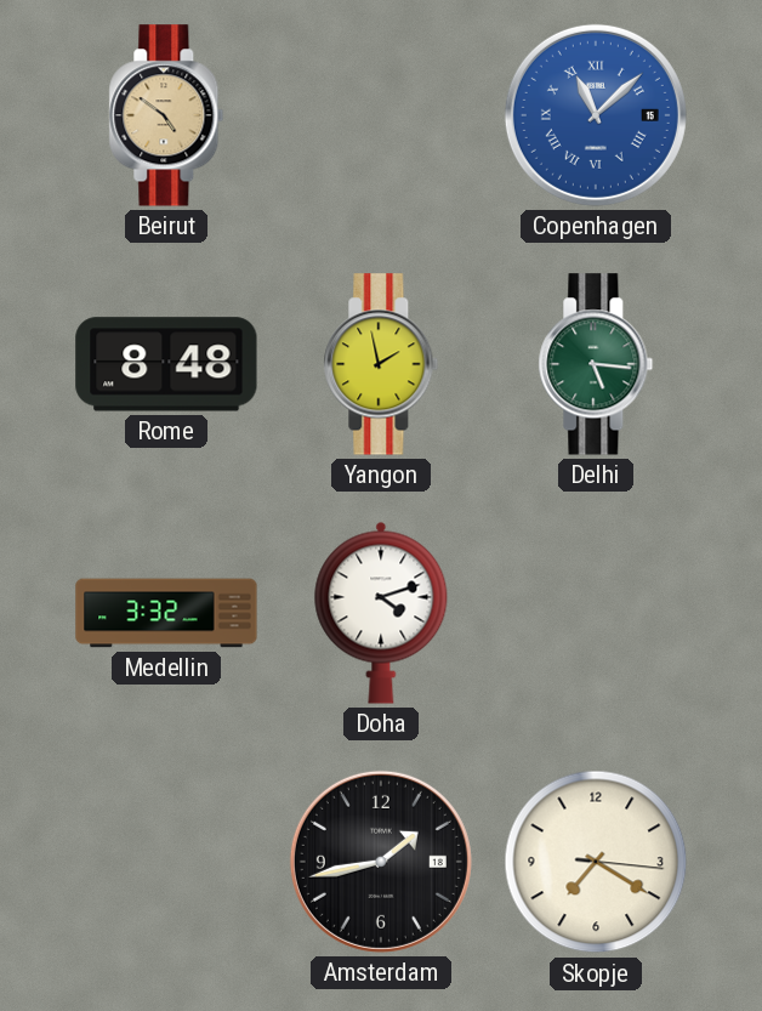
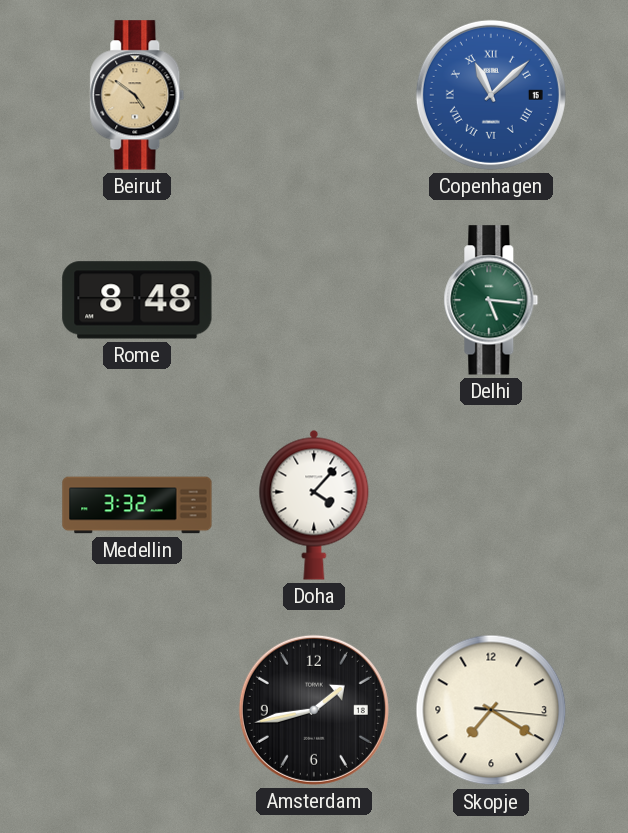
Yangon: 1:58 -> none
Doha: 4:12 -> 4:07
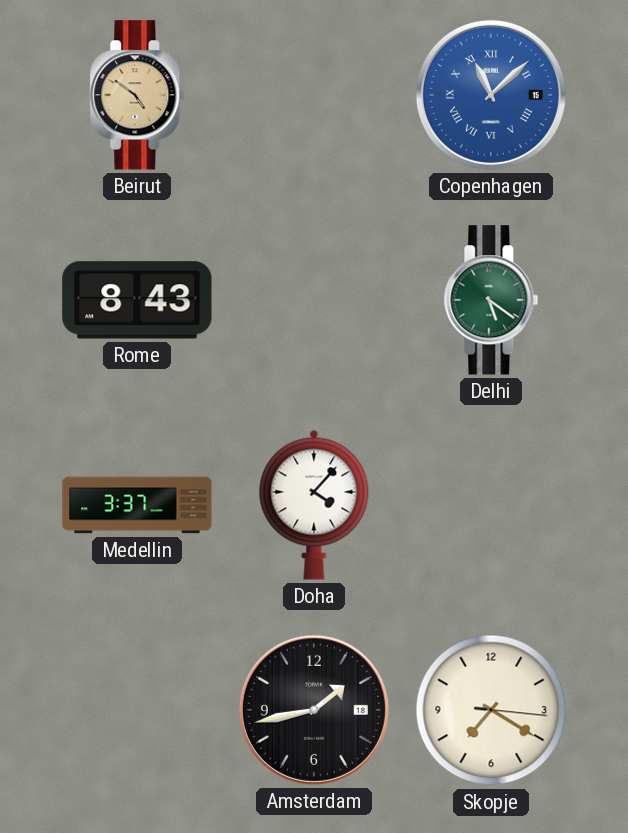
Rome: 8:48 -> 8:43
Delhi: 5:16 -> 5:21
Medellin: 3:32 -> 3:37
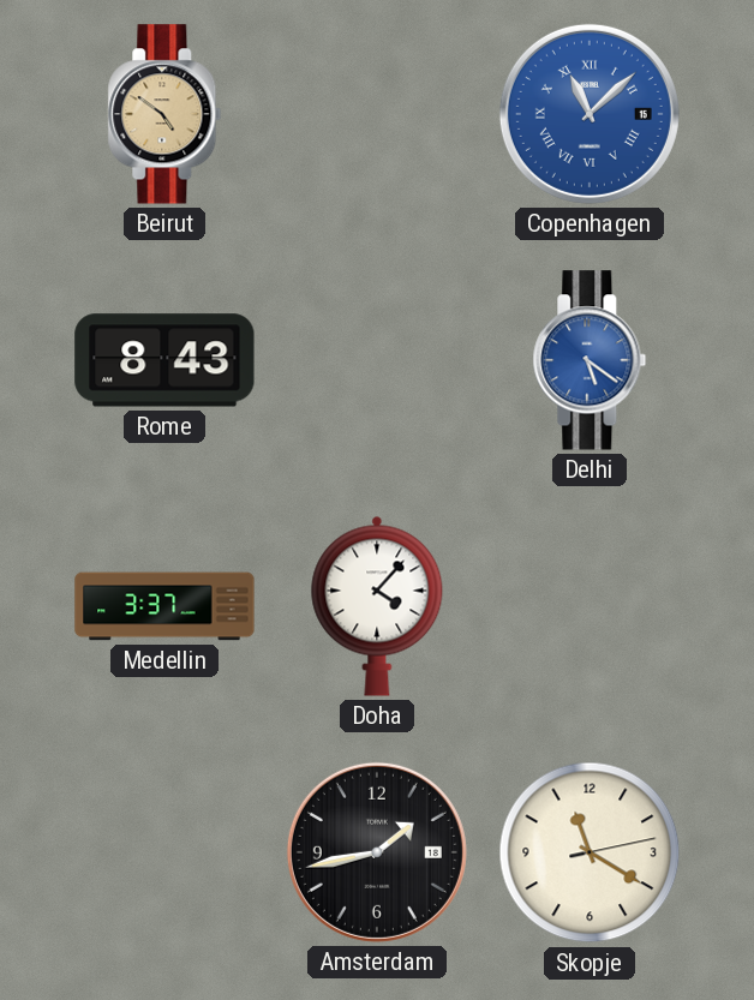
Delhi dial: green -> blue
Skopje: 7:20 -> 11:20
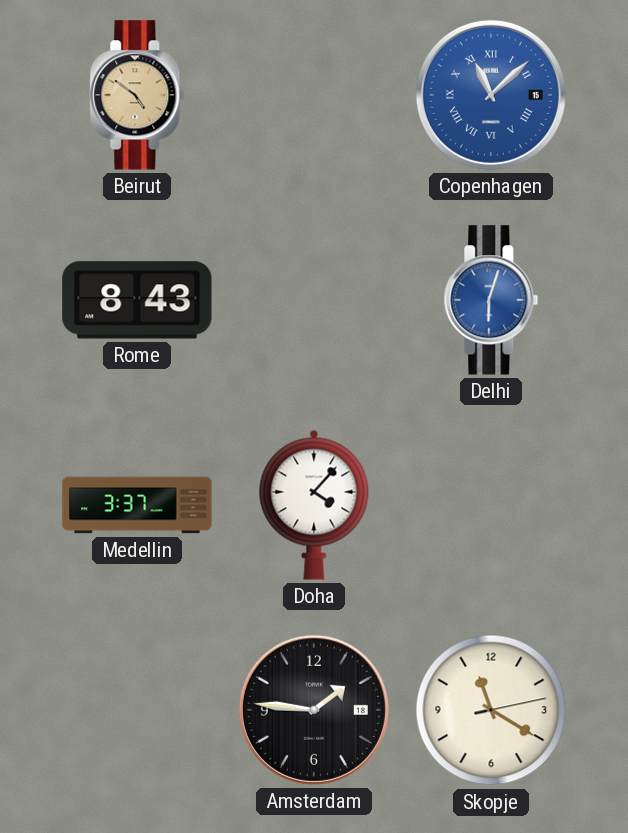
Delhi: 5:21 -> 6:03
Amsterdam: 1:43 -> 1:46
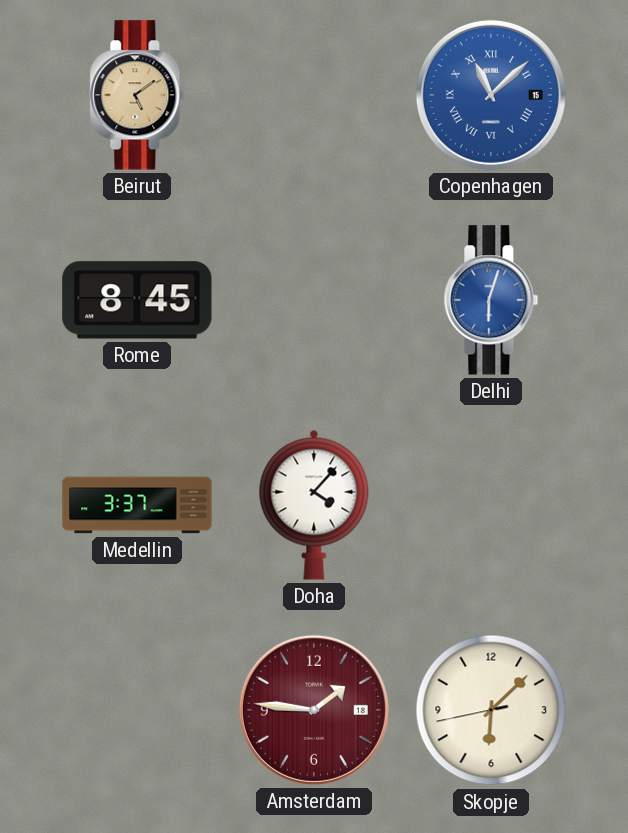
Beirut: 4:51 -> 5:09
Rome: 8:43 -> 8:45
Amsterdam dial: black -> burgundy
Skopje: 11:20 -> 6:07
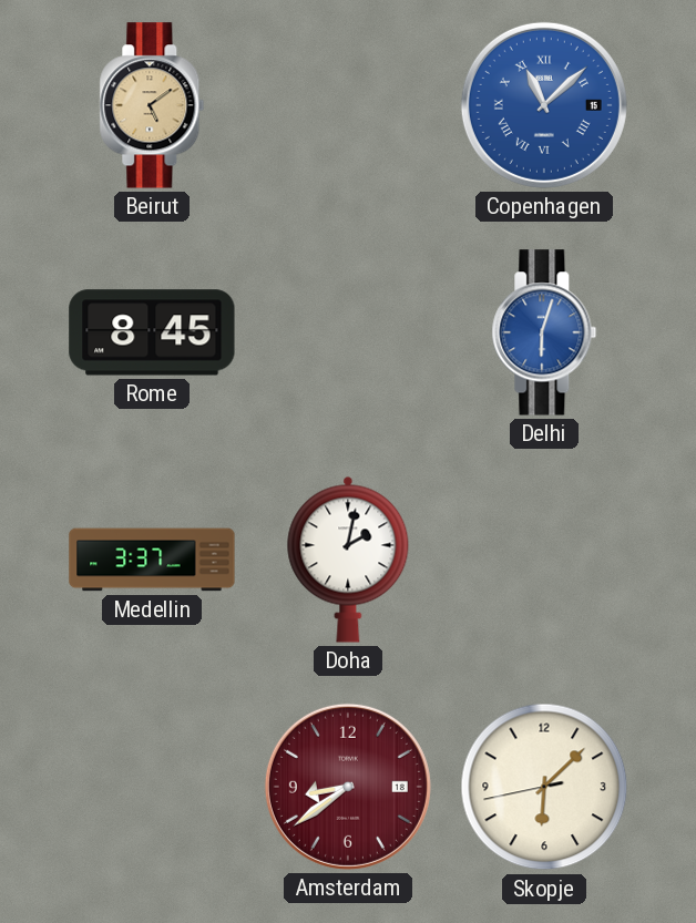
Doha: 4:07 -> 2:02
Amsterdam: 1:46 -> 8:39
